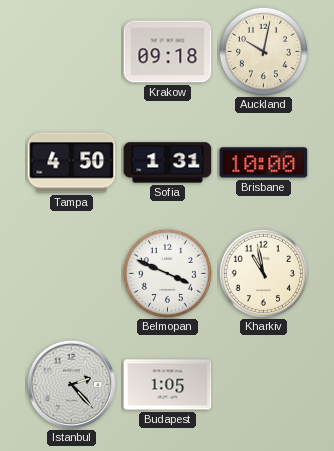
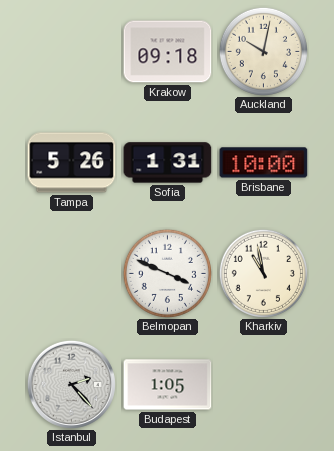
Tampa: 4:50 -> 5:26
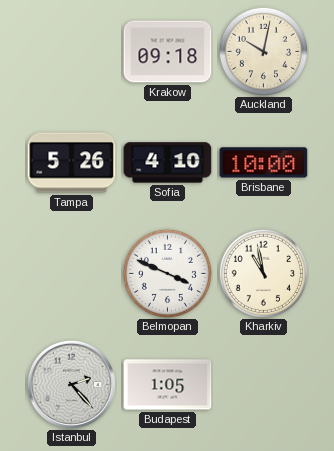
Sofia: 1:31 -> 4:10
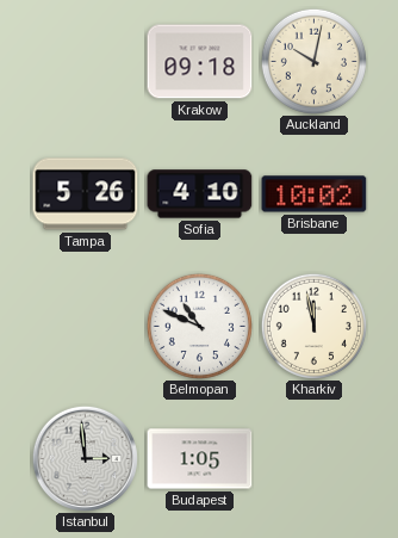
Brisbane: 10:00 -> 10:02
Belmopan: 3:49 -> 10:49
Kharkiv: 10:58 -> 11:58
Istanbul: 2:23 -> 2:59
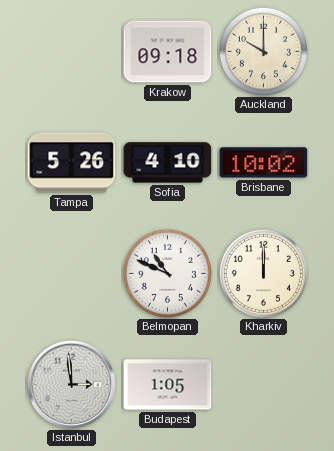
Auckland: 10:02 -> 10:00
Kharkiv: 11:58 -> 12:00
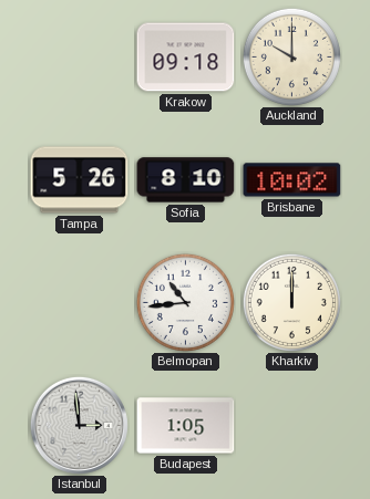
Sofia: 4:10 -> 8:10
Belmopan: 10:49 -> 10:44
